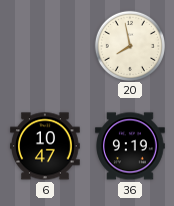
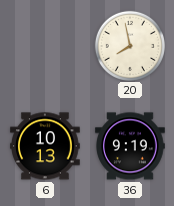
6: 10:47 -> 10:13
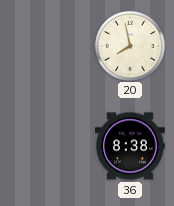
6: 10:13 -> none
36: 9:19 -> 8:38
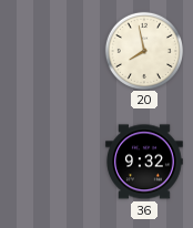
36: 8:38 -> 9:32
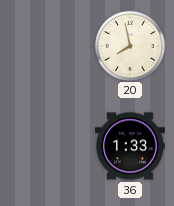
36: 9:32 -> 1:33
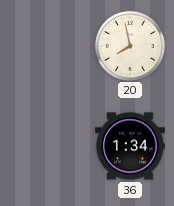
36: 1:33 -> 1:34
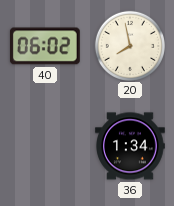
40: none -> 06:02
